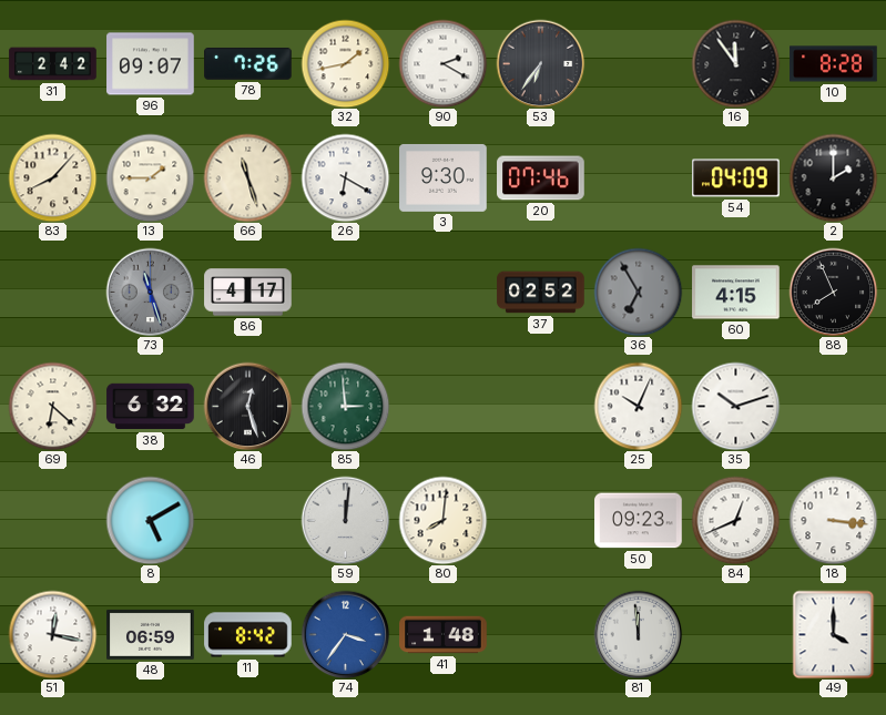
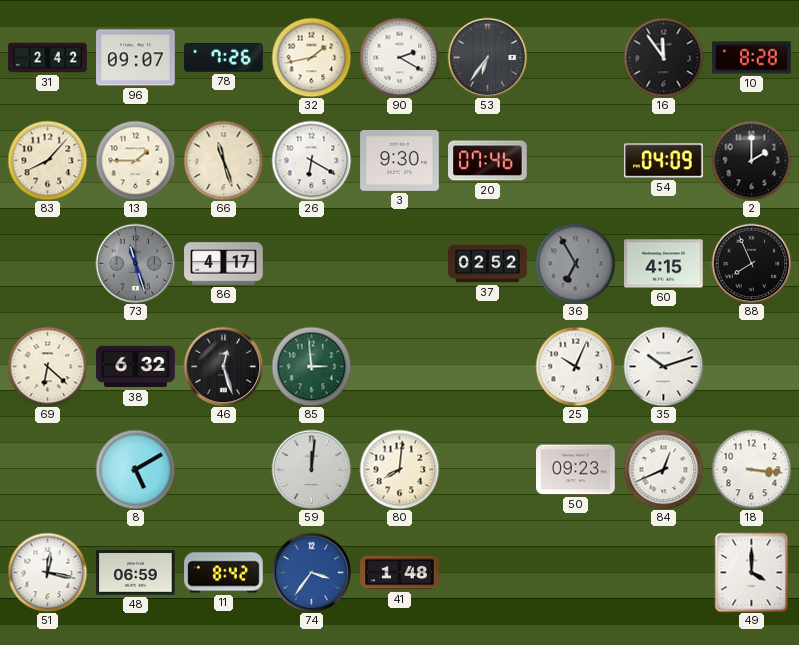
81: 11:59 -> none
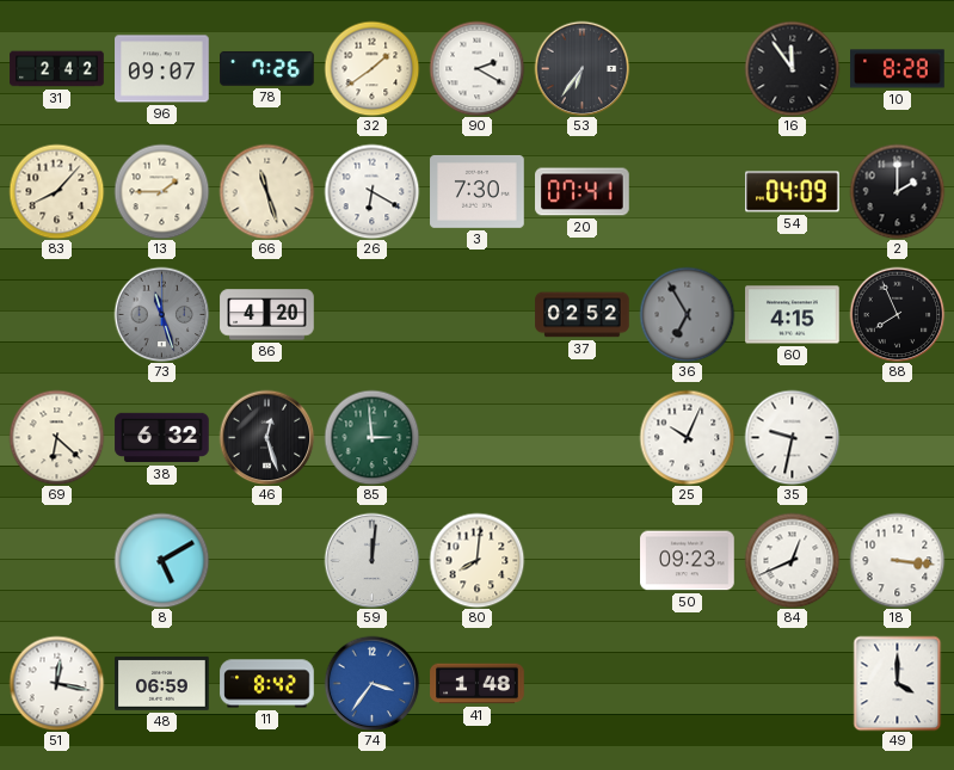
32: 1:43 -> 1:39
3: 9:30 -> 7:30
20: 07:46 -> 07:41
86: 4:17 -> 4:20
35: 10:12 -> 9:32
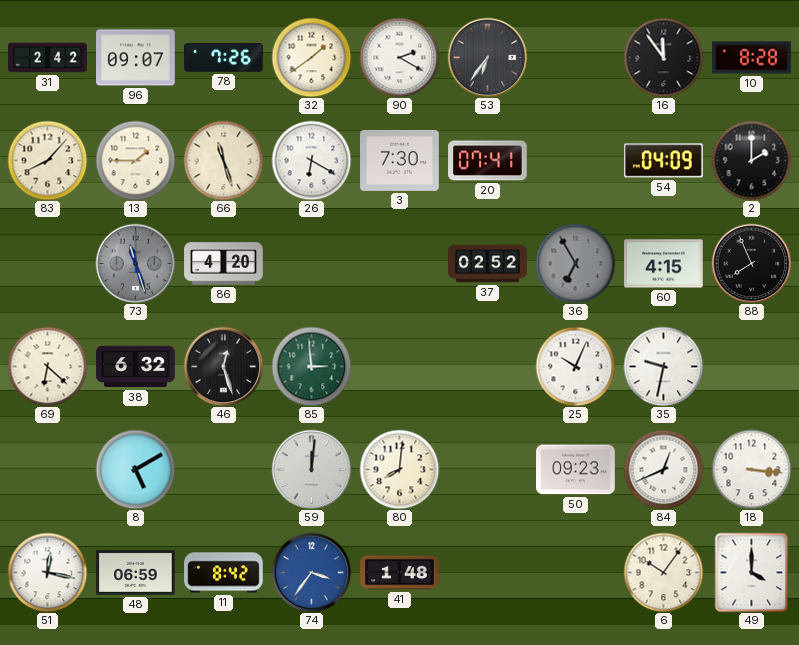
6: none -> 10:06
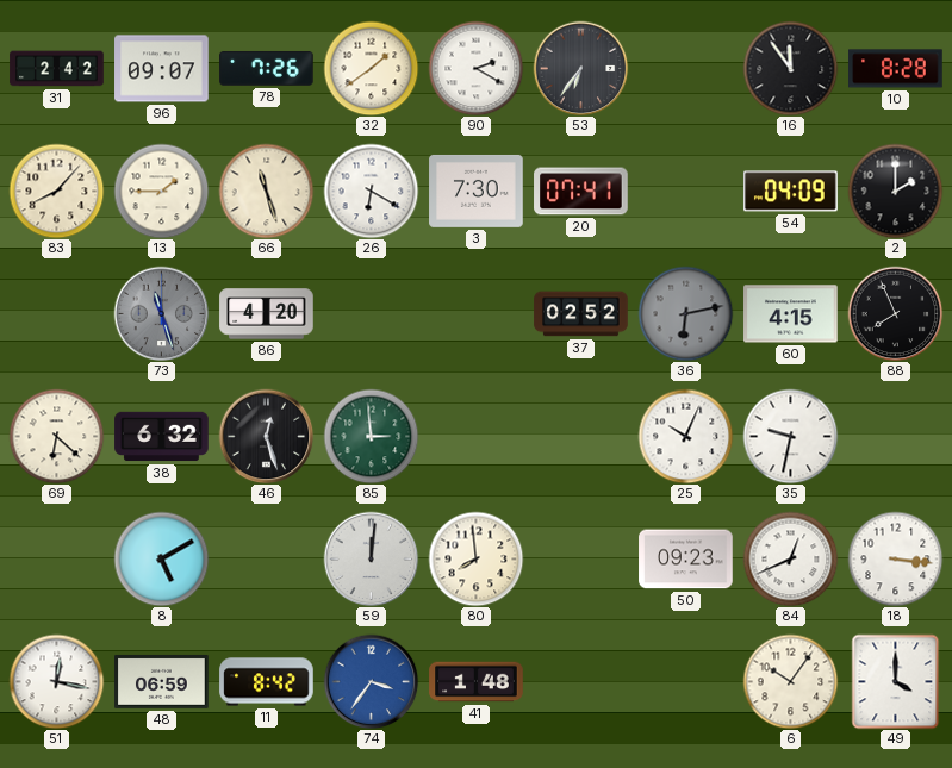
36: 6:55 -> 6:13
80: 8:01 -> 7:59
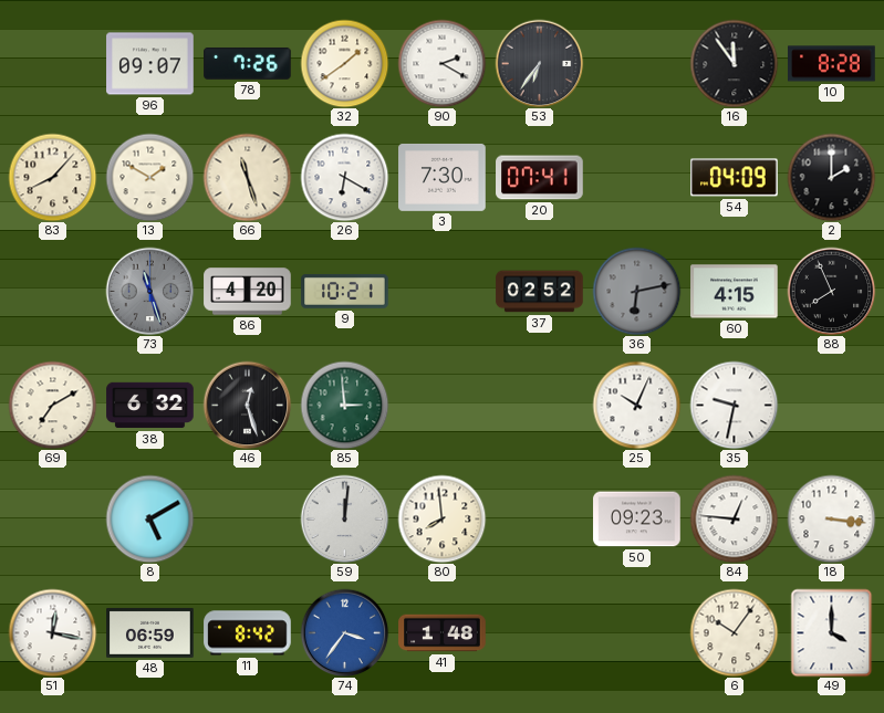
31: 2:42 -> none
13: 1:45 -> 1:50
9: none -> 10:21
69: 6:22 -> 7:10
84: 12:41 -> 12:46
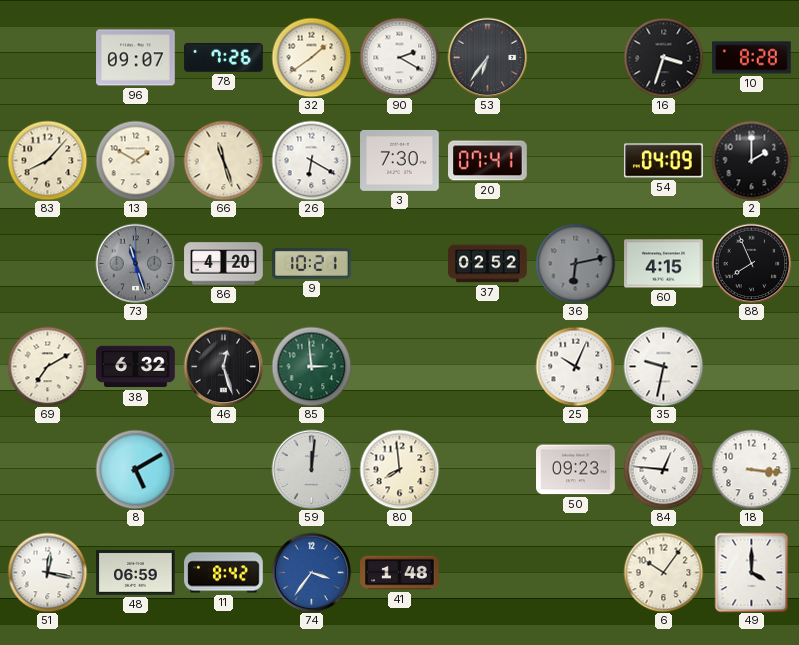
16: 11:54 -> 3:33
